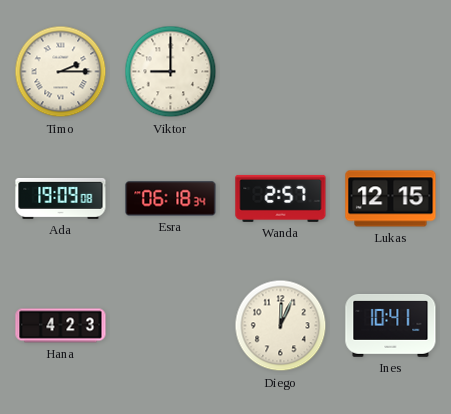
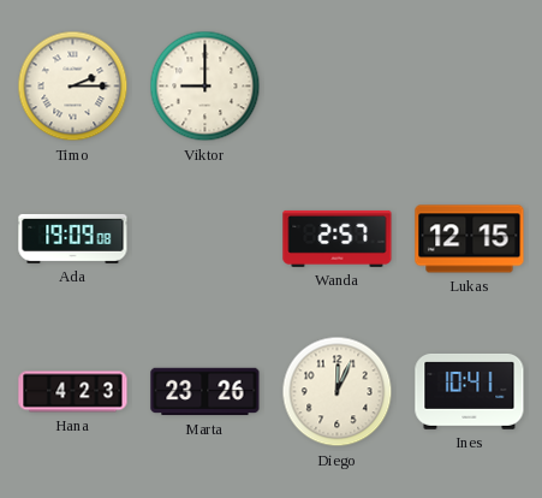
Esra: 06:18 -> none
Marta: none -> 23:26
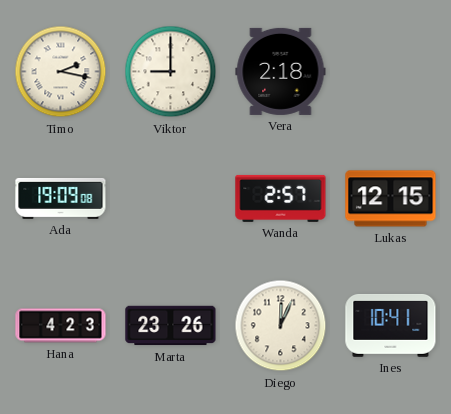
Timo: 2:15 -> 2:17
Vera: none -> 2:18
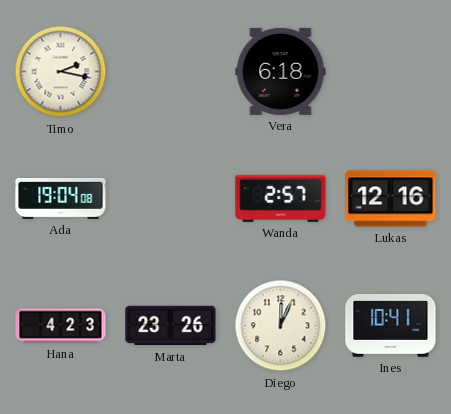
Viktor: 9:00 -> none
Vera: 2:18 -> 6:18
Ada: 19:09 -> 19:04
Lukas: 12:15 -> 12:16
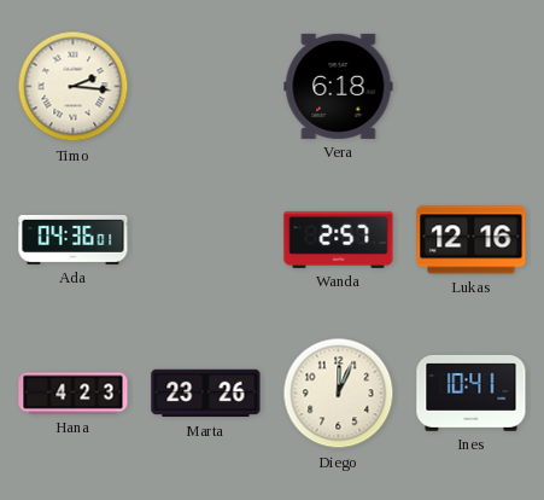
Timo: 2:17 -> 2:16
Ada: 19:04 -> 04:36
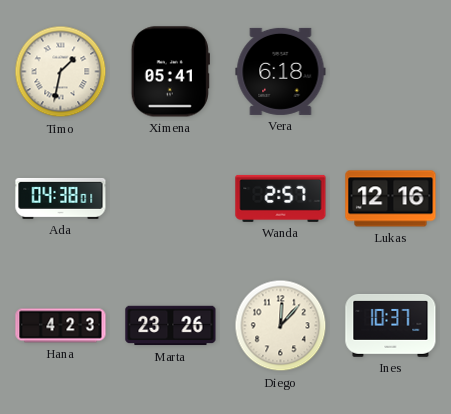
Timo: 2:16 -> 1:32
Ximena: none -> 05:41
Ada: 04:36 -> 04:38
Diego: 12:04 -> 12:07
Ines: 10:41 -> 10:37
